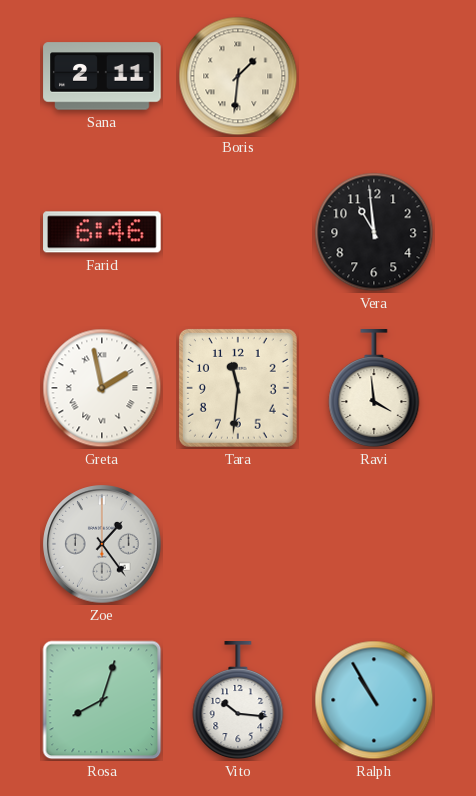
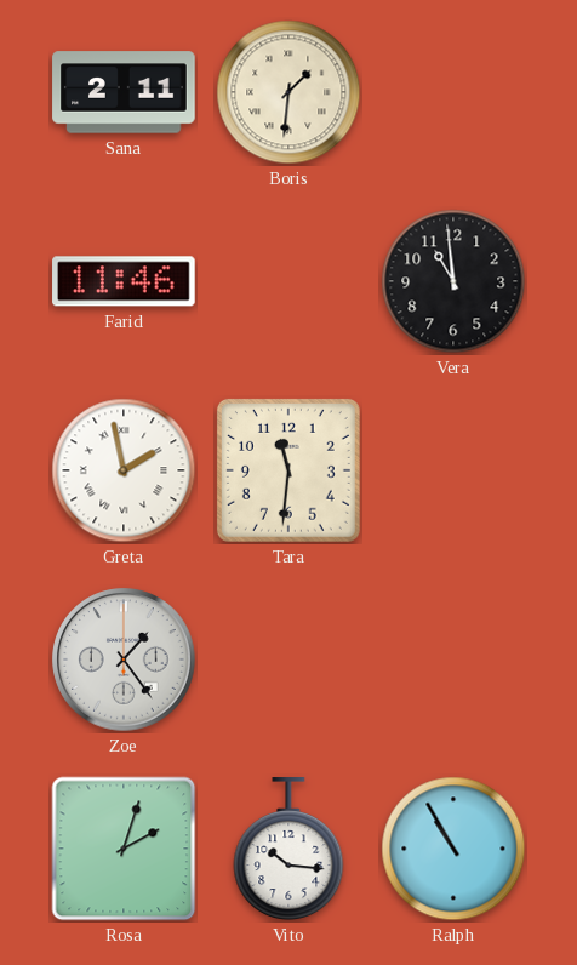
Farid: 6:46 -> 11:46
Ravi: 3:59 -> none
Rosa: 8:03 -> 2:03
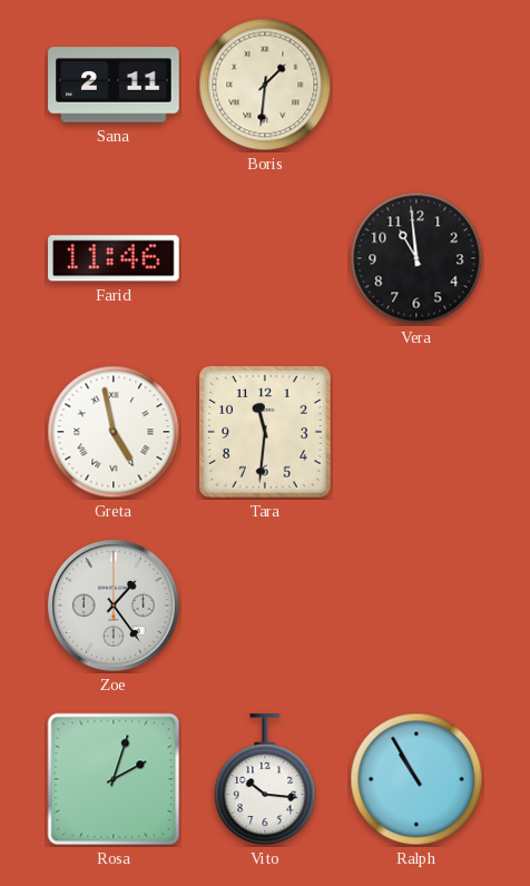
Greta: 1:58 -> 4:58
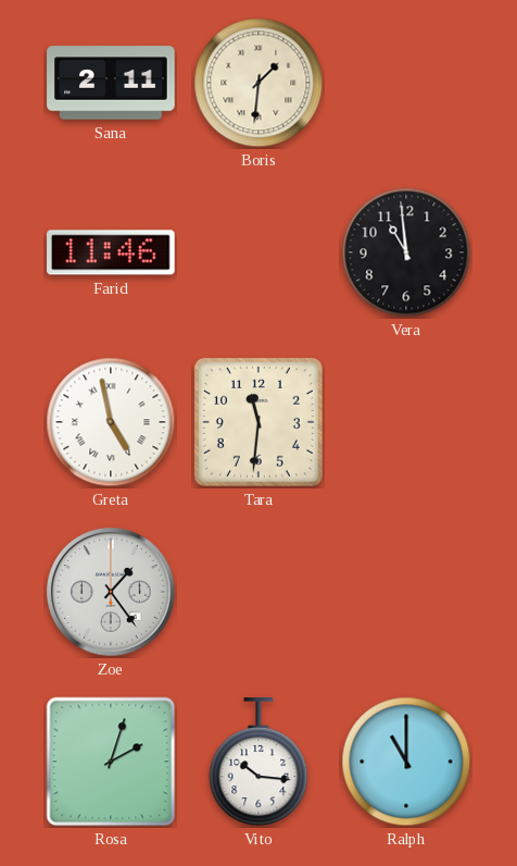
Ralph: 10:55 -> 11:00
